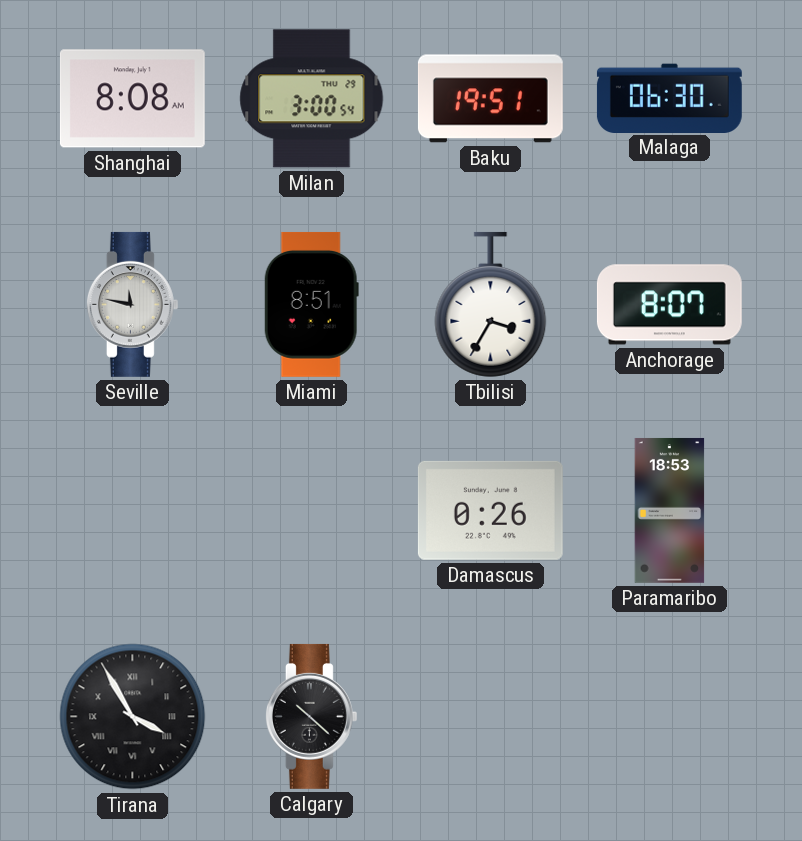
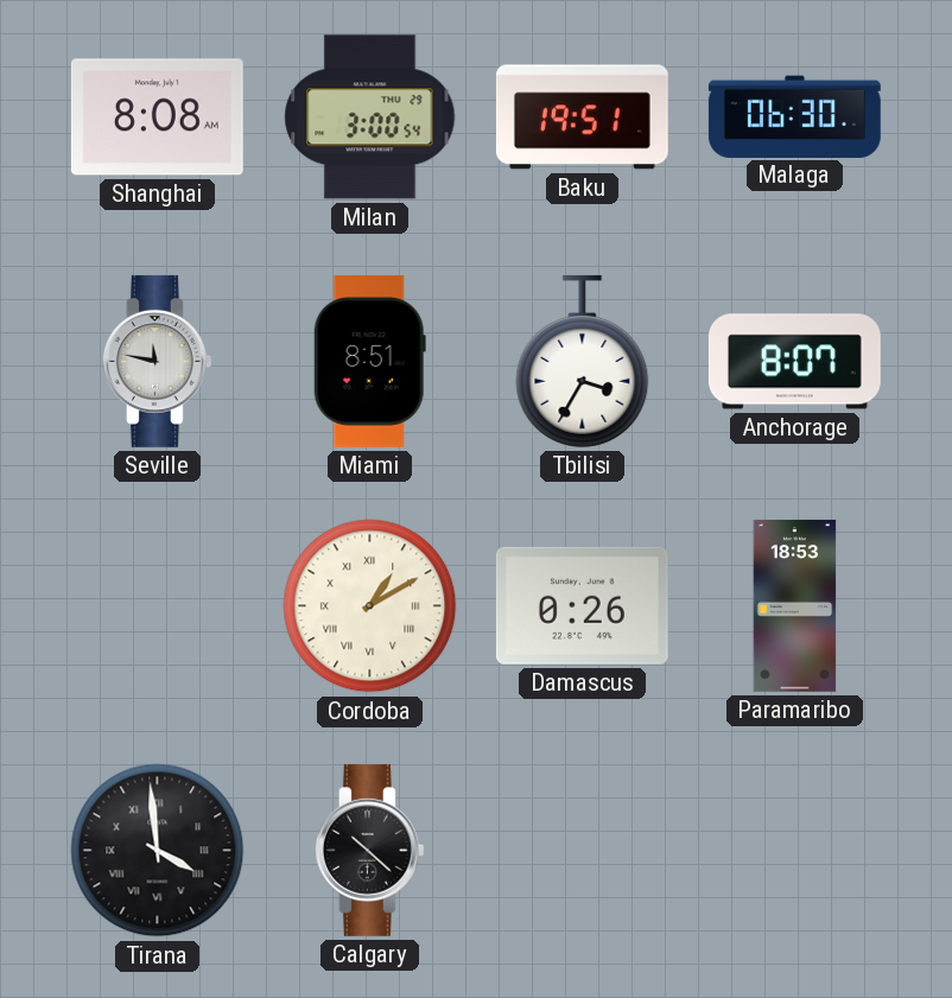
Cordoba: none -> 1:10
Tirana: 3:55 -> 3:59
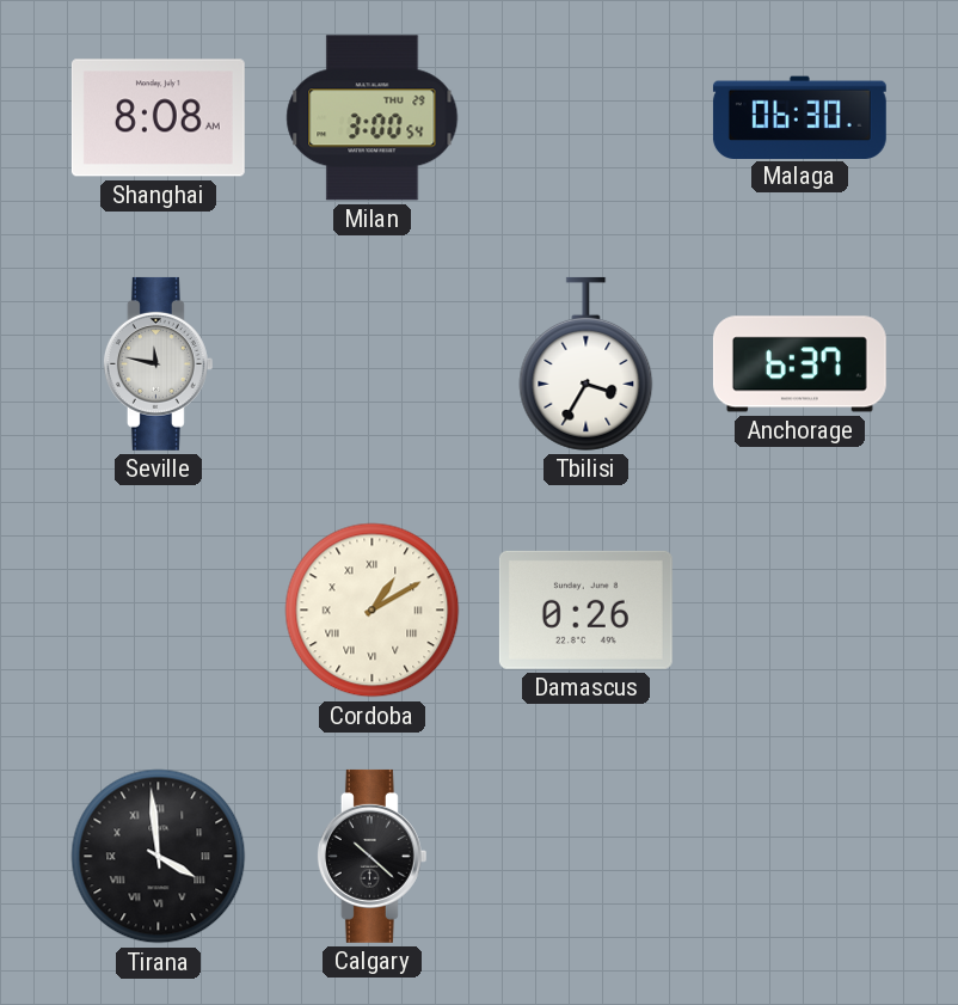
Baku: 19:51 -> none
Miami: 8:51 -> none
Anchorage: 8:07 -> 6:37
Paramaribo: 18:53 -> none
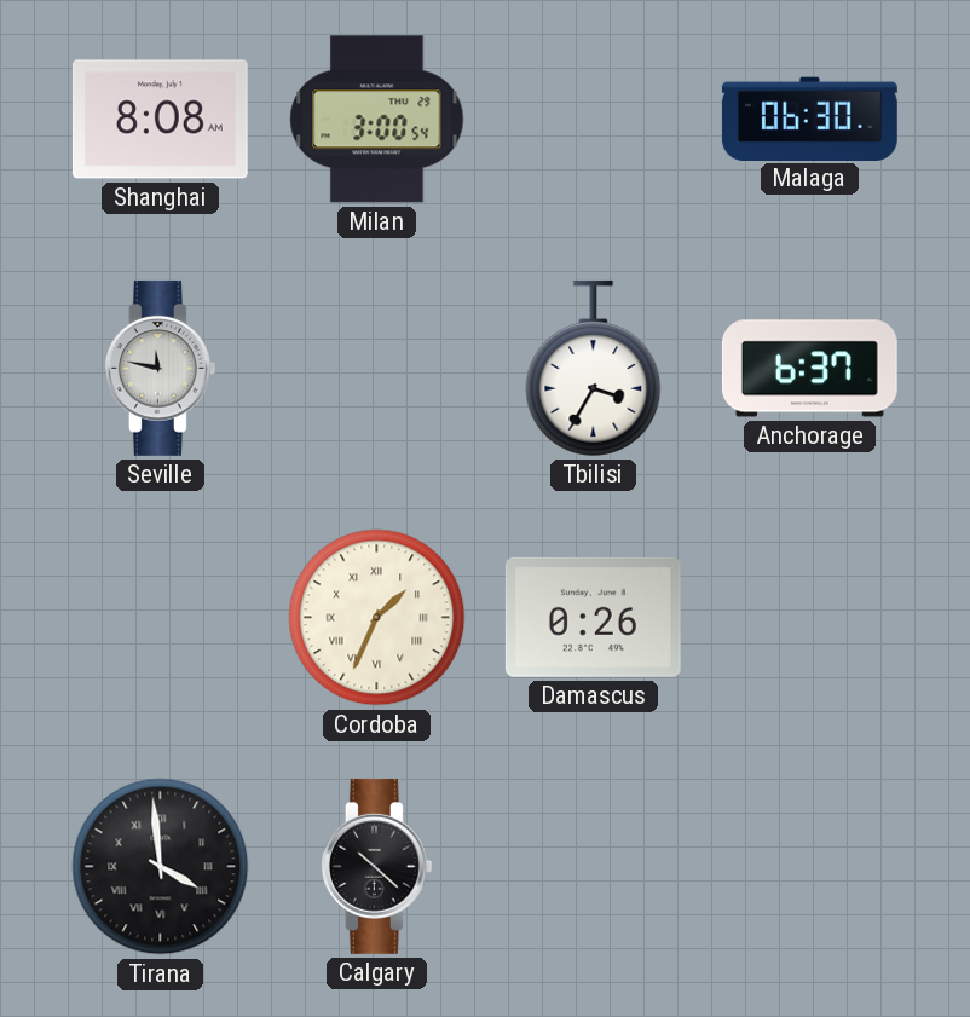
Cordoba: 1:10 -> 1:34
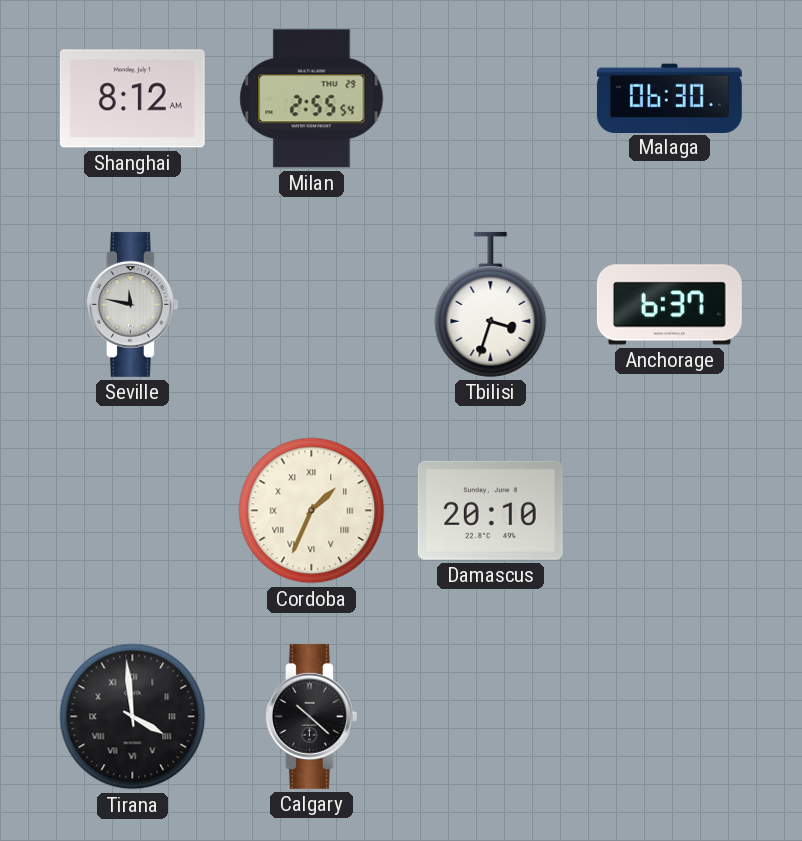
Shanghai: 8:08 -> 8:12
Milan: 3:00 -> 2:55
Tbilisi: 3:35 -> 3:33
Damascus: 0:26 -> 20:10
